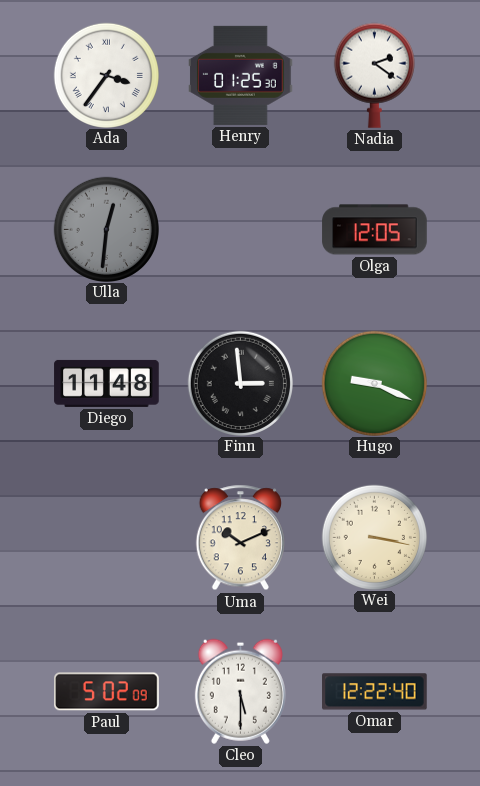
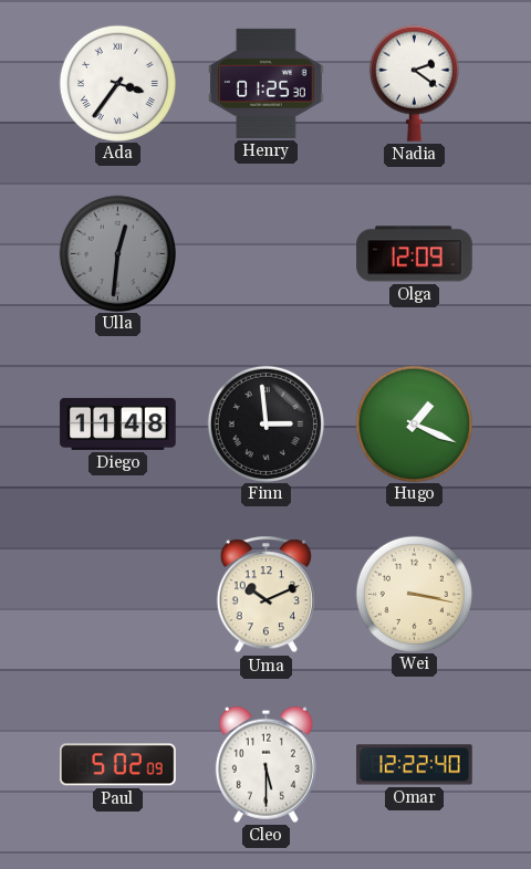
Olga: 12:05 -> 12:09
Hugo: 9:19 -> 1:19
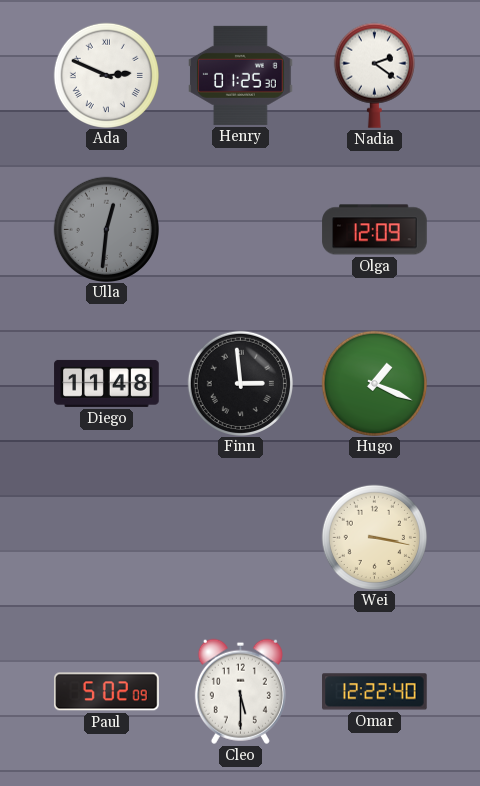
Ada: 3:36 -> 2:49
Uma: 10:11 -> none
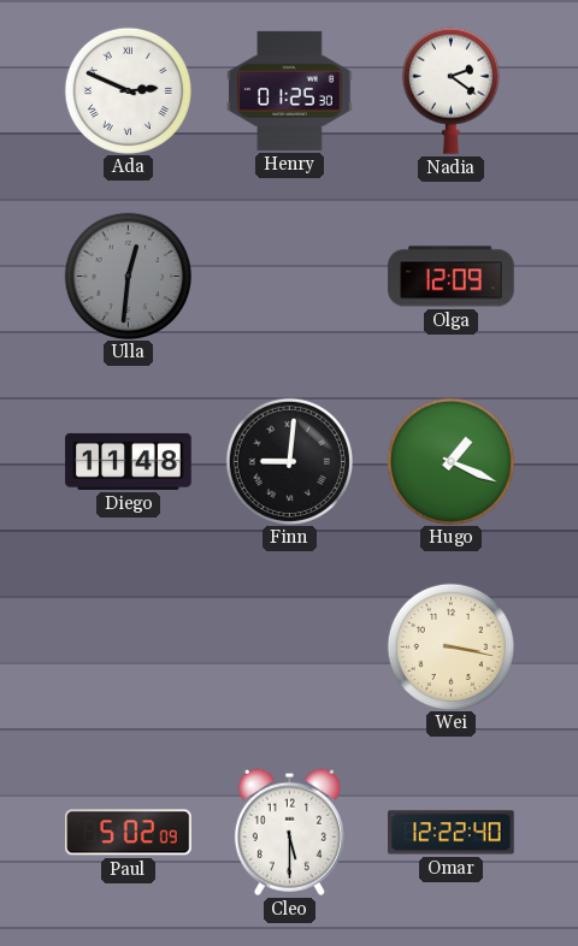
Finn: 2:59 -> 9:01
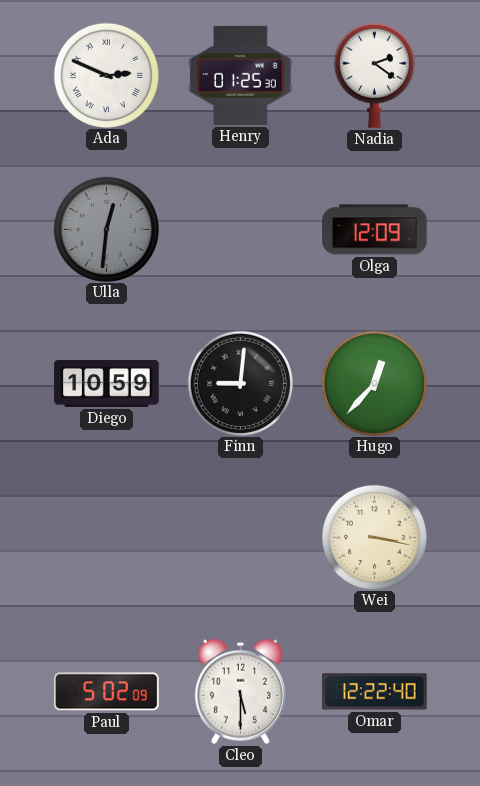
Diego: 11:48 -> 10:59
Hugo: 1:19 -> 12:37
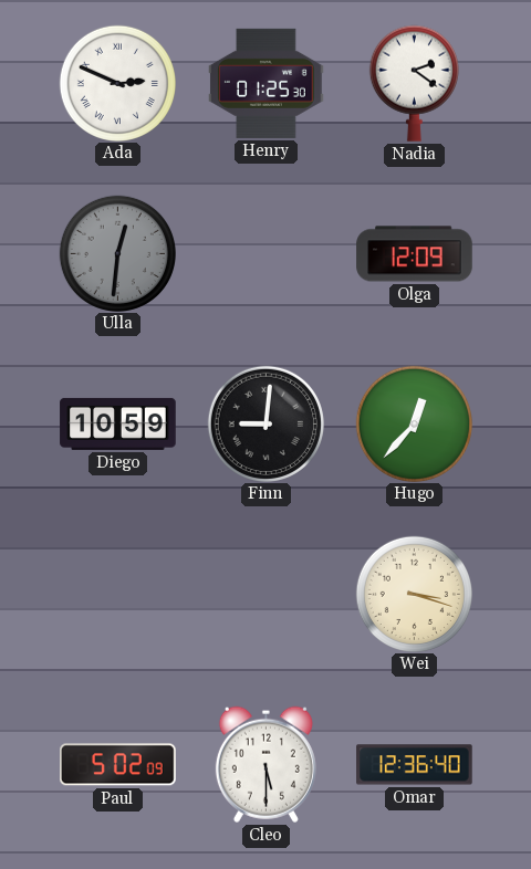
Wei: 3:17 -> 3:18
Omar: 12:22 -> 12:36
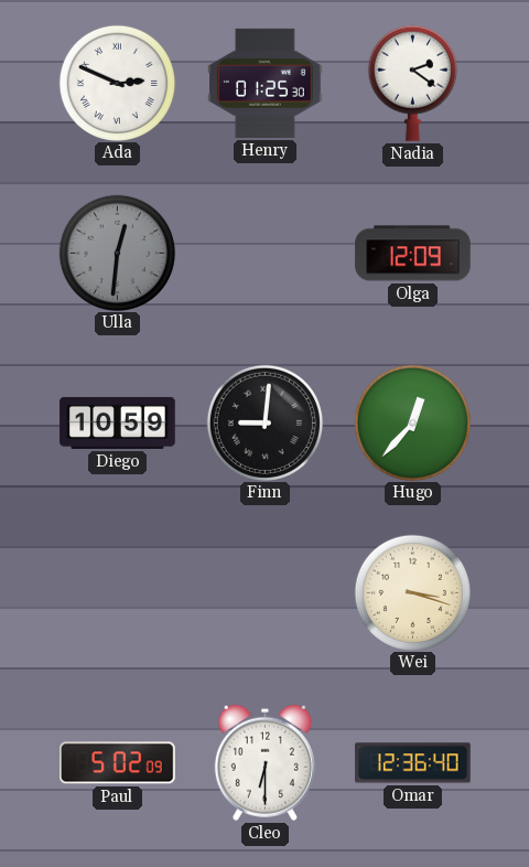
Cleo: 5:30 -> 6:30
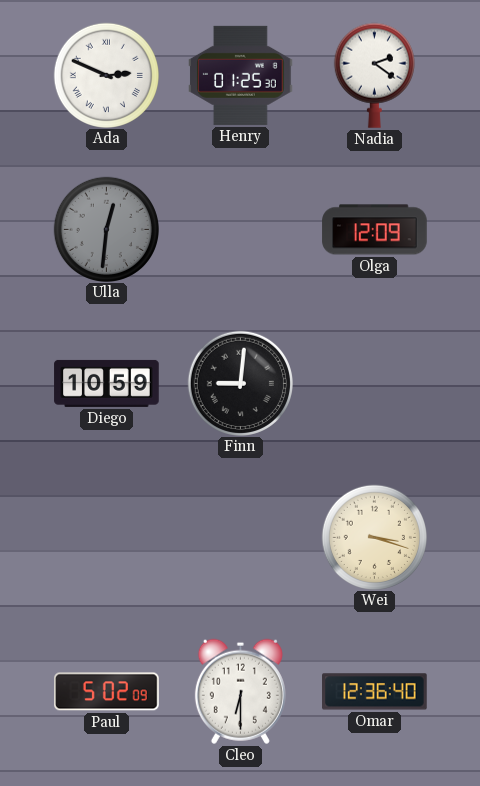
Hugo: 12:37 -> none
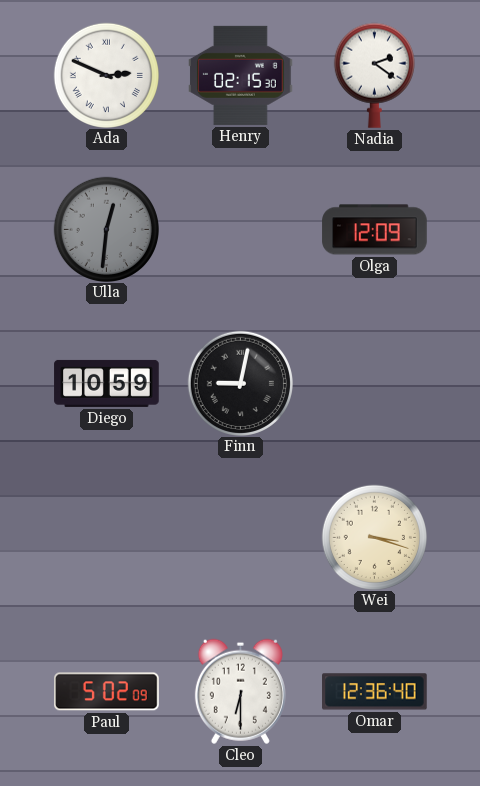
Henry: 01:25 -> 02:15
Finn: 9:01 -> 9:02
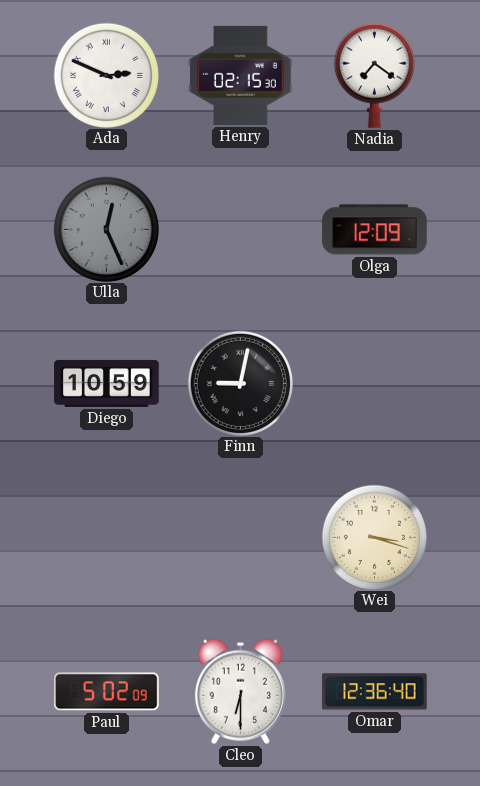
Nadia: 2:21 -> 7:21
Ulla: 12:31 -> 12:26
